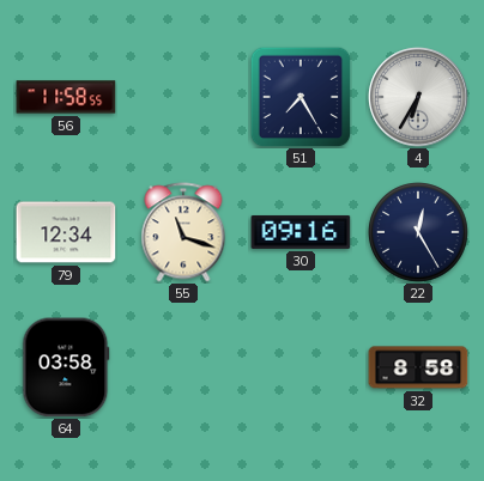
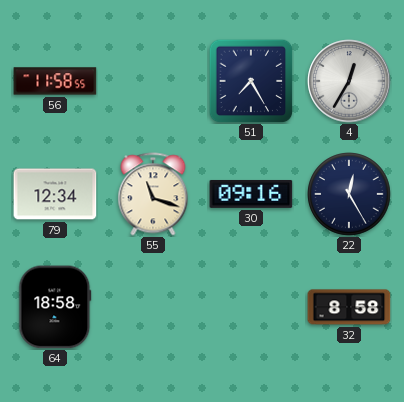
4: 6:35 -> 12:35
64: 03:58 -> 18:58
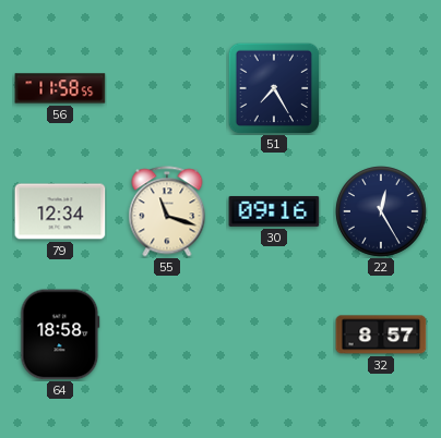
4: 12:35 -> none
32: 8:58 -> 8:57
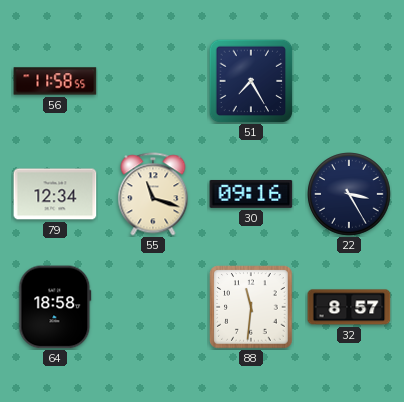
22: 12:25 -> 3:25
88: none -> 11:31
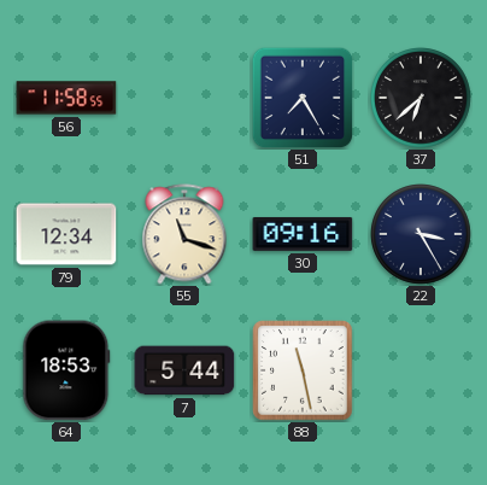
37: none -> 6:38
64: 18:58 -> 18:53
7: none -> 5:44
88: 11:31 -> 11:28
32: 8:57 -> none
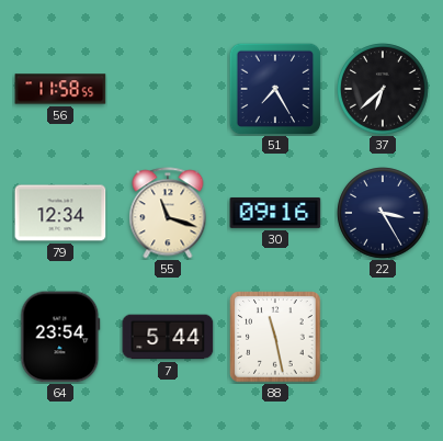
64: 18:53 -> 23:54
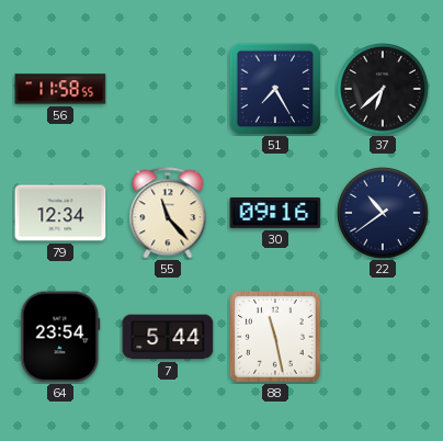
55: 11:18 -> 11:23
22: 3:25 -> 10:39
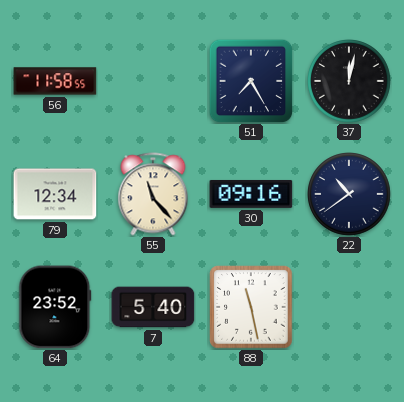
37: 6:38 -> 12:02
64: 23:54 -> 23:52
7: 5:44 -> 5:40
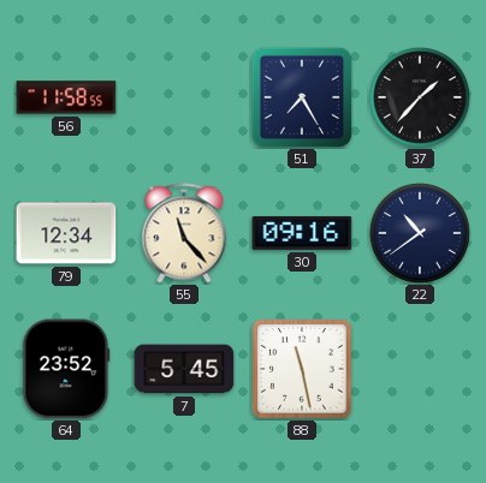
37: 12:02 -> 1:37
7: 5:40 -> 5:45
